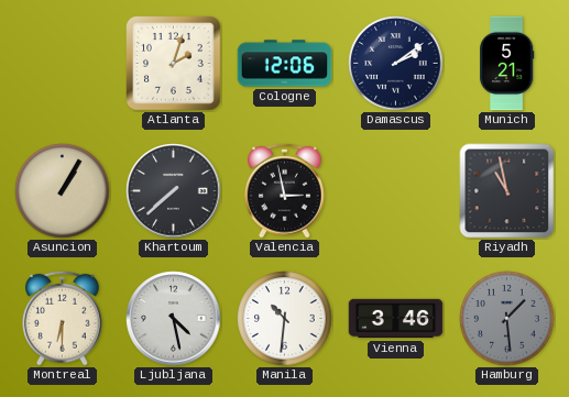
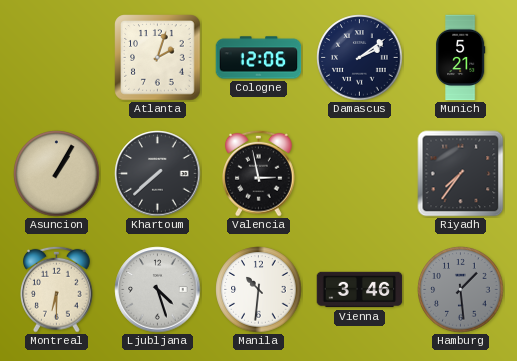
Riyadh: 10:58 -> 7:36
Ljubljana: 4:28 -> 4:27
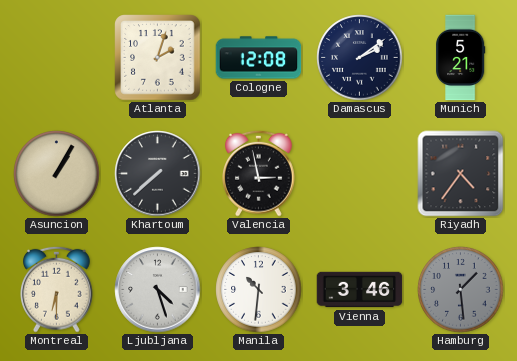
Cologne: 12:06 -> 12:08
Riyadh: 7:36 -> 4:36
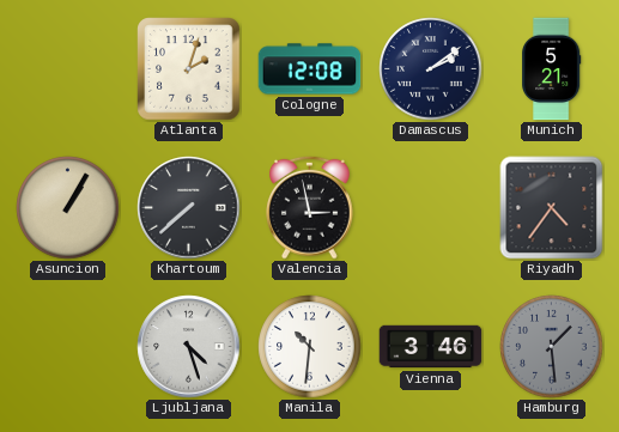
Montreal: 6:30 -> none
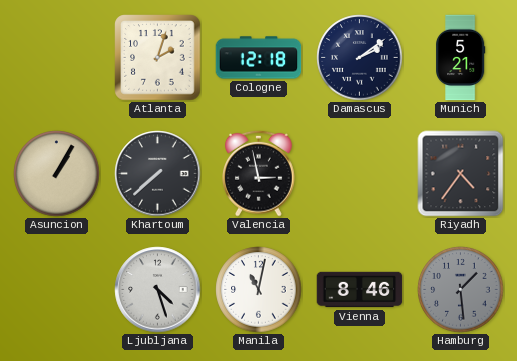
Cologne: 12:08 -> 12:18
Manila: 10:31 -> 11:02
Vienna: 3:46 -> 8:46
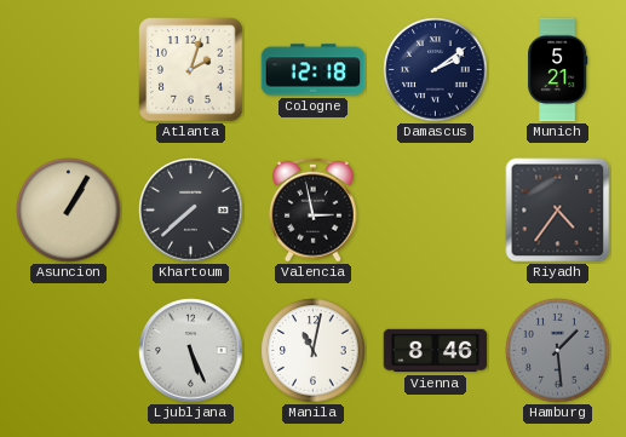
Ljubljana: 4:27 -> 5:26
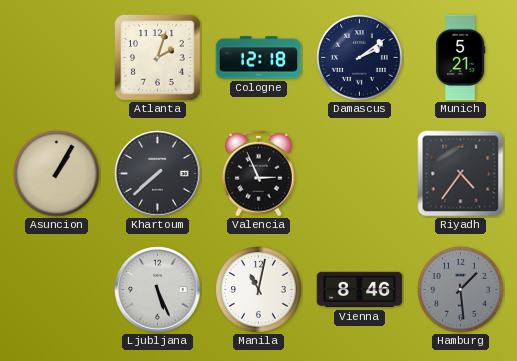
Valencia: 2:58 -> 2:56
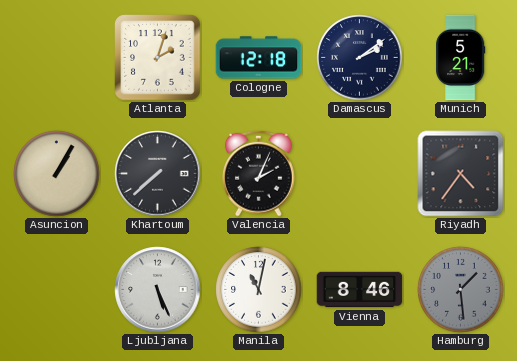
Valencia: 2:56 -> 2:04
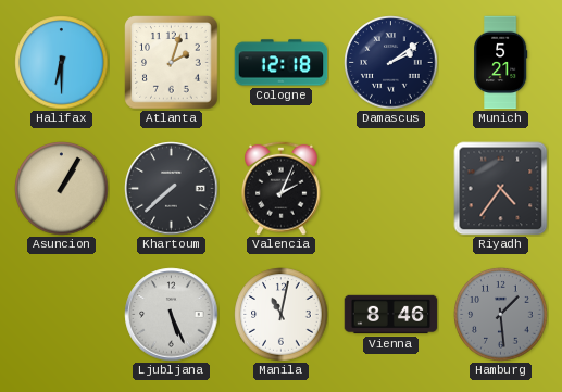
Halifax: none -> 6:30
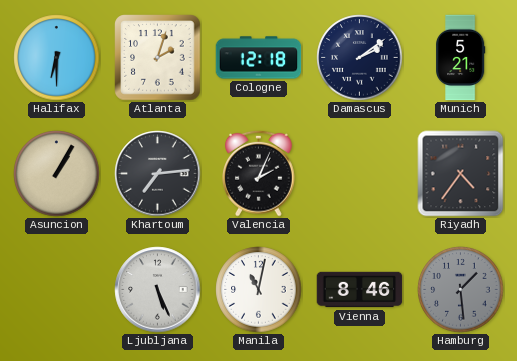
Khartoum: 7:38 -> 7:14
